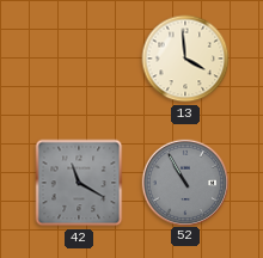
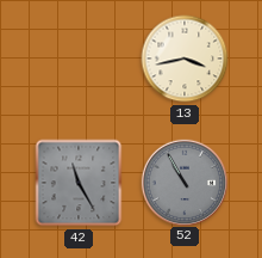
13: 3:59 -> 3:43
42: 11:20 -> 11:25
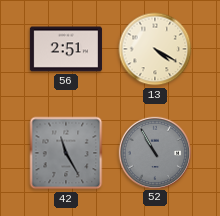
56: none -> 2:51
13: 3:43 -> 4:20
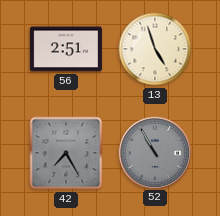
13: 4:20 -> 4:57
42: 11:25 -> 7:25
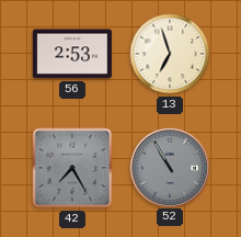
56: 2:51 -> 2:53
13: 4:57 -> 6:57
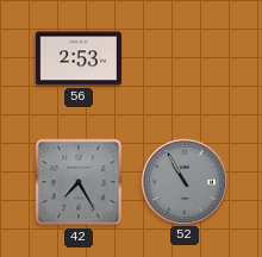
13: 6:57 -> none
